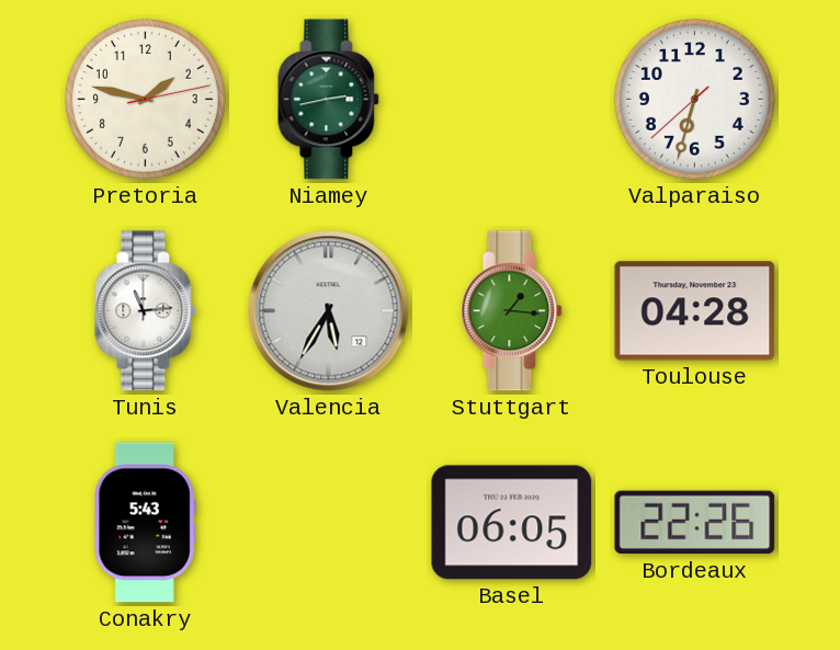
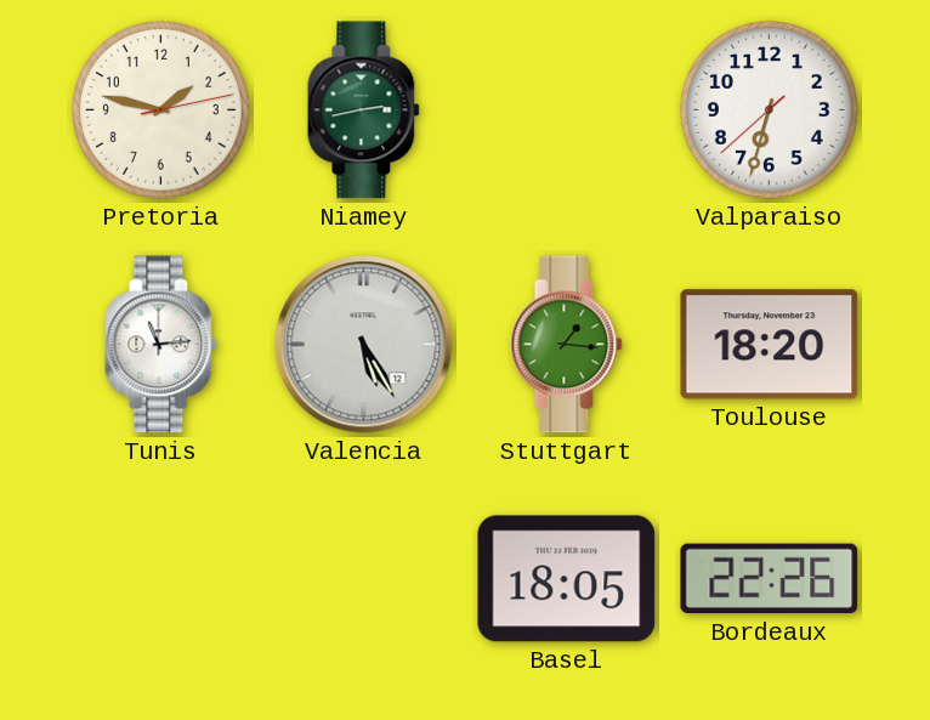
Valencia: 5:35 -> 5:25
Toulouse: 04:28 -> 18:20
Conakry: 5:43 -> none
Basel: 06:05 -> 18:05
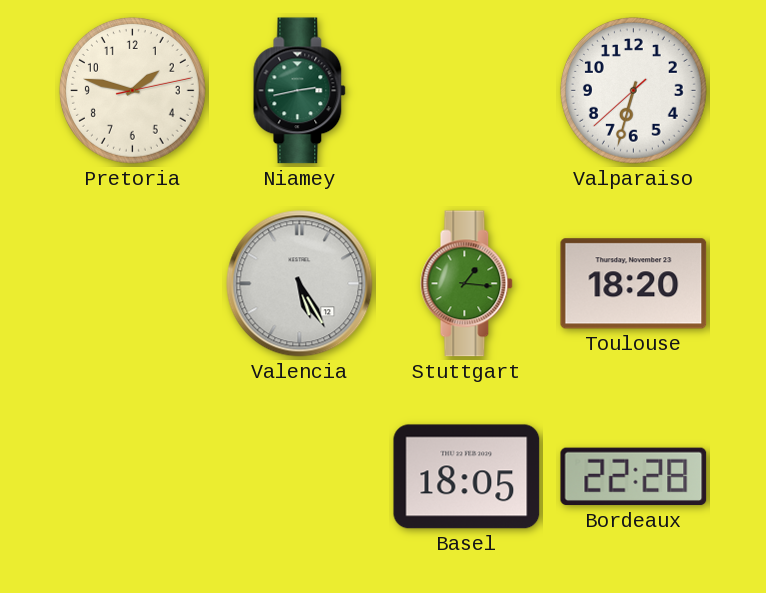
Tunis: 11:14 -> none
Bordeaux: 22:26 -> 22:28
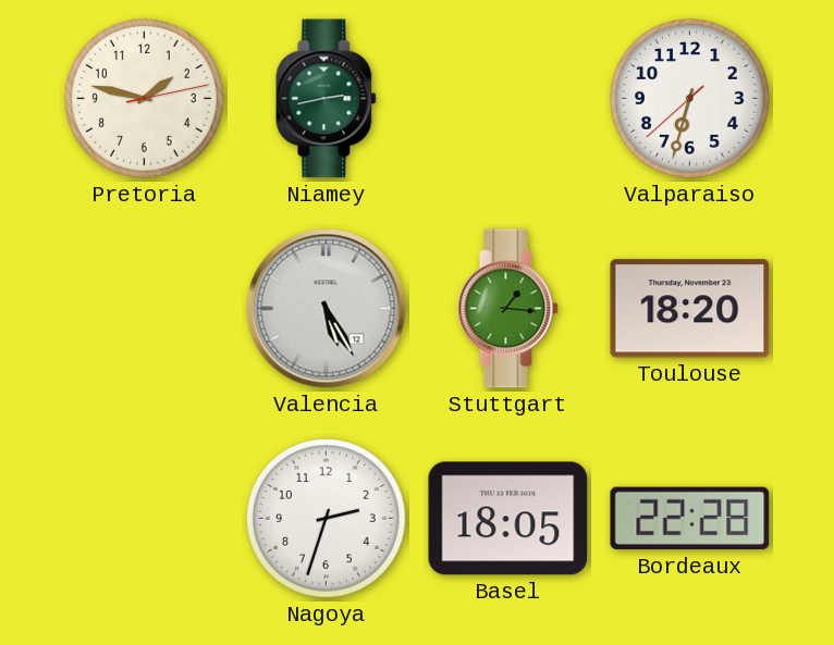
Nagoya: none -> 2:33
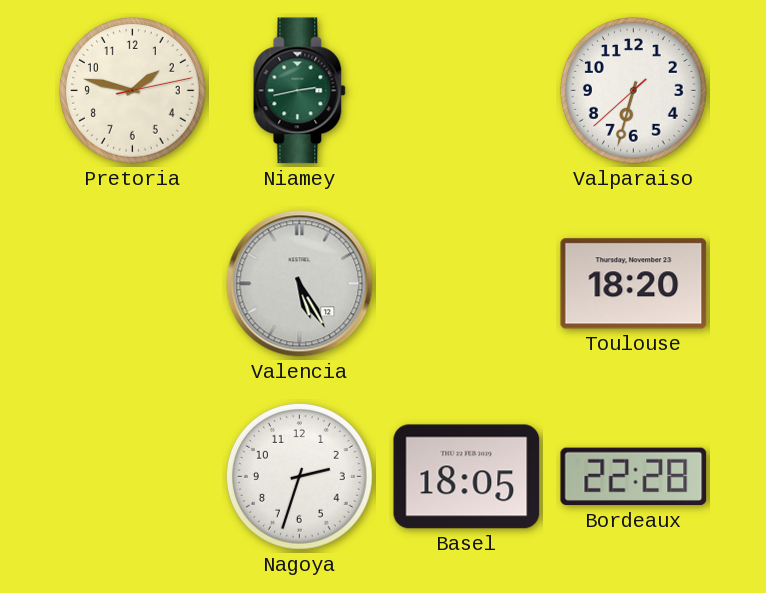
Stuttgart: 1:16 -> none
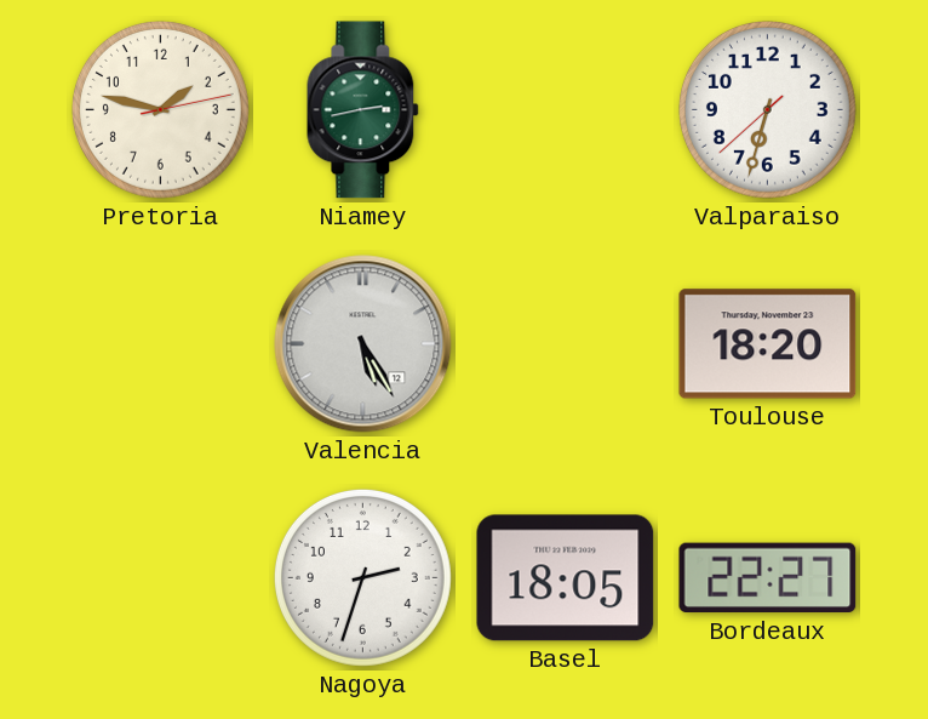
Bordeaux: 22:28 -> 22:27
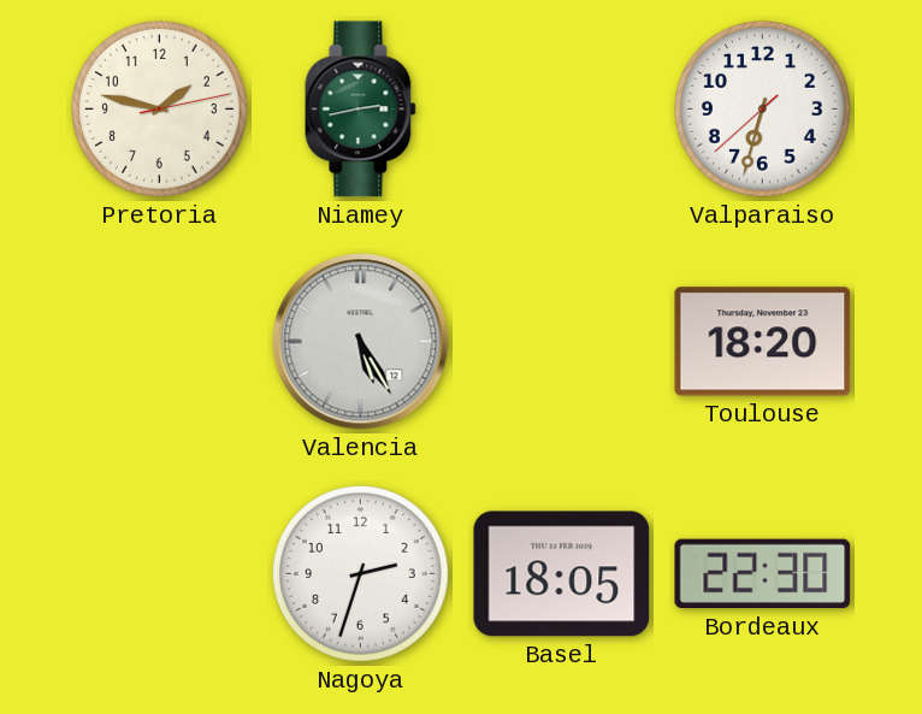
Bordeaux: 22:27 -> 22:30
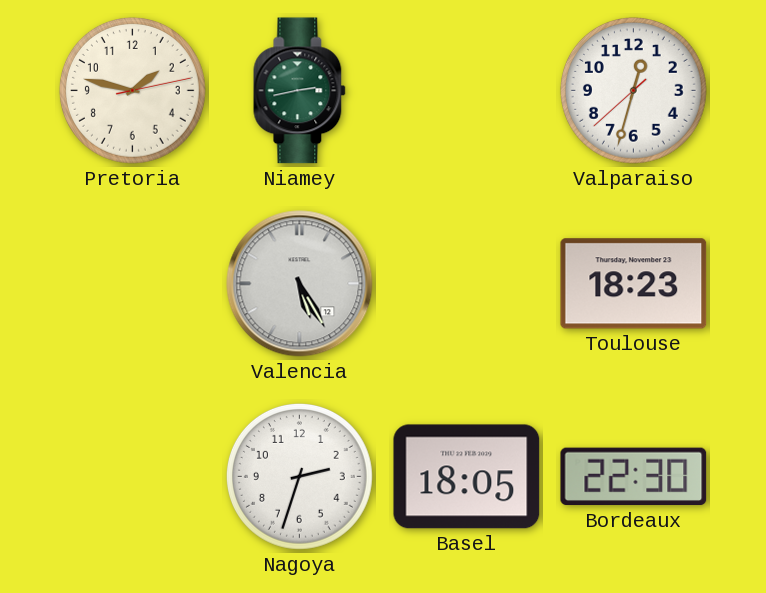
Valparaiso: 6:32 -> 12:32
Toulouse: 18:20 -> 18:23
